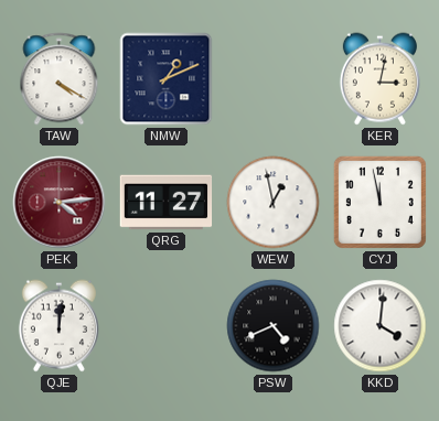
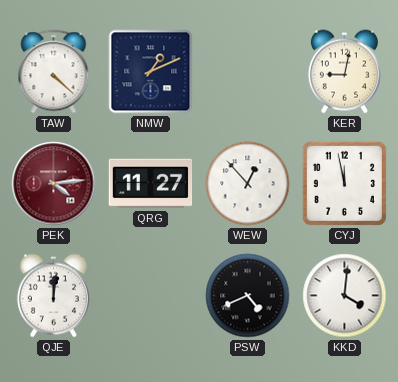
TAW: 4:20 -> 4:22
KER: 3:02 -> 9:02
WEW: 12:58 -> 12:53
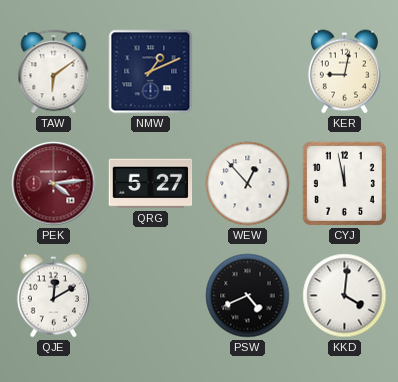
TAW: 4:22 -> 6:09
QRG: 11:27 -> 5:27
QJE: 12:01 -> 12:10
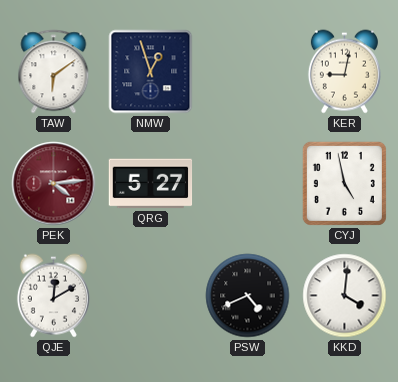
NMW: 1:11 -> 12:57
WEW: 12:53 -> none
CYJ: 11:58 -> 4:58
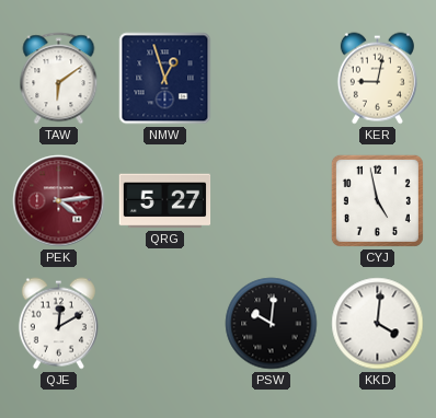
PSW: 4:41 -> 10:01
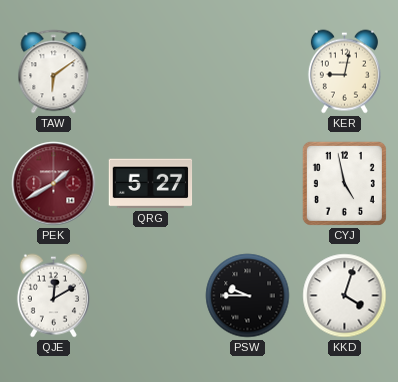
NMW: 12:57 -> none
PEK: 4:14 -> 1:40
PSW: 10:01 -> 9:45
KKD: 4:01 -> 4:03
